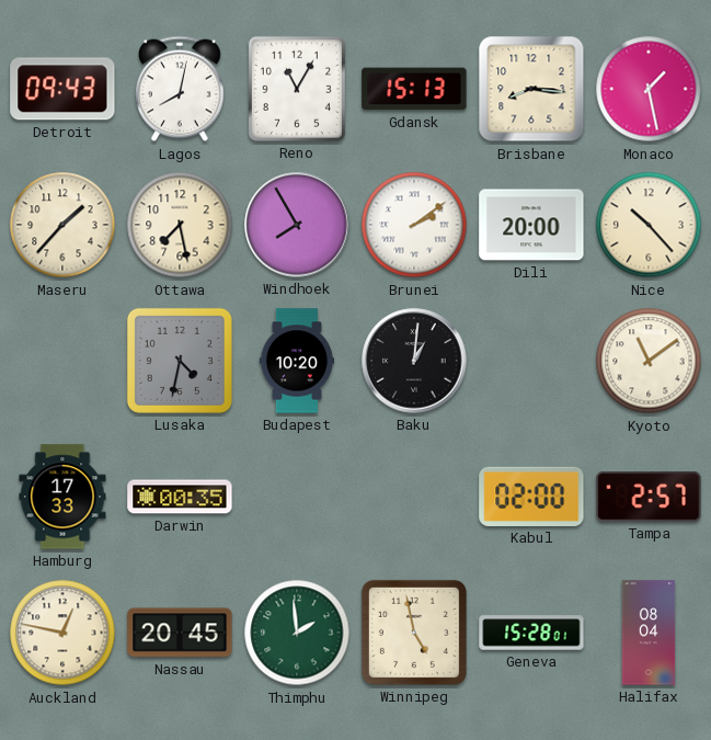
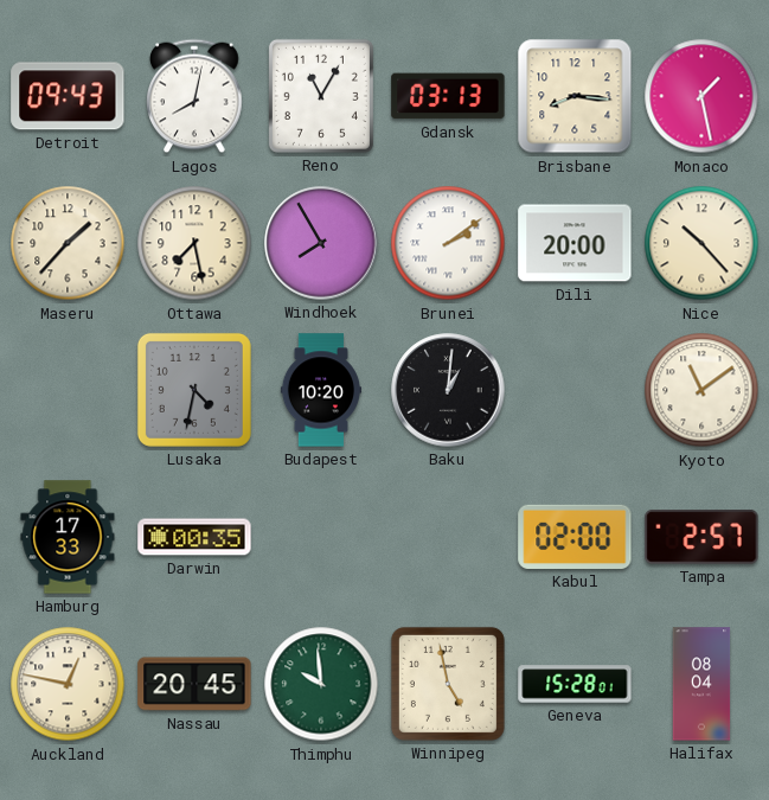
Gdansk: 15:13 -> 03:13
Thimphu: 1:59 -> 9:59
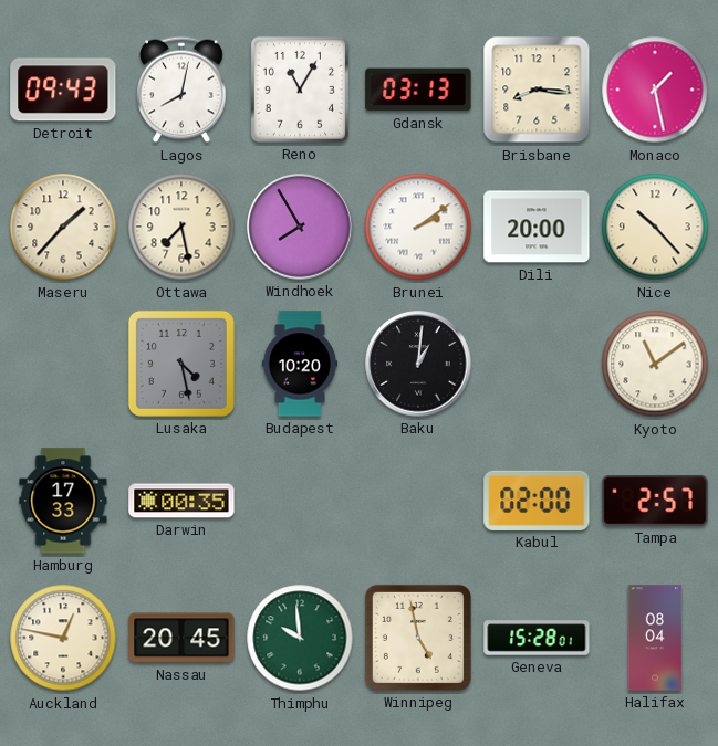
Lusaka: 4:32 -> 4:28
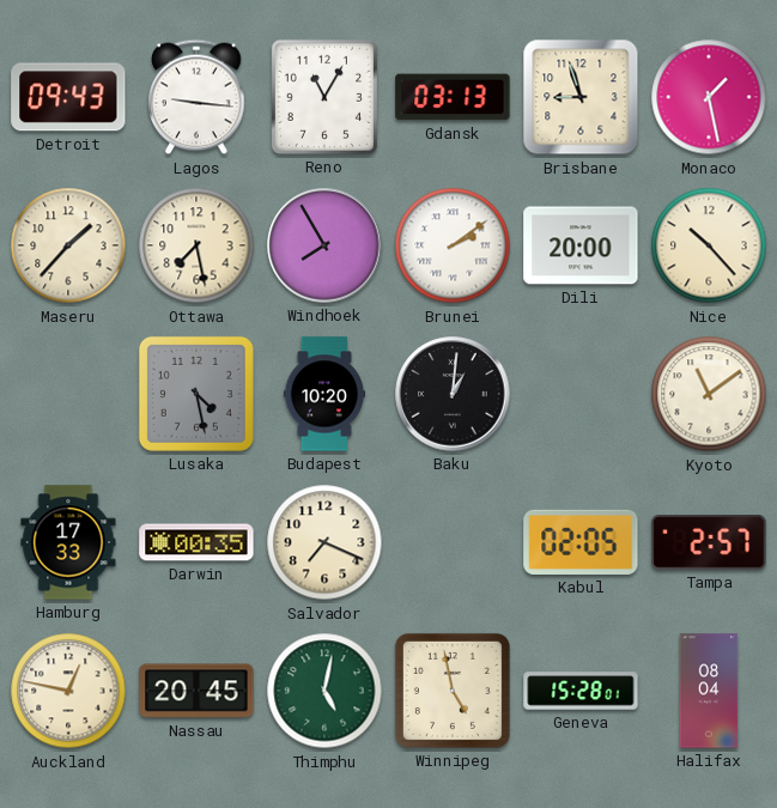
Lagos: 8:02 -> 9:16
Brisbane: 8:16 -> 8:57
Salvador: none -> 7:19
Kabul: 02:00 -> 02:05
Thimphu: 9:59 -> 5:02
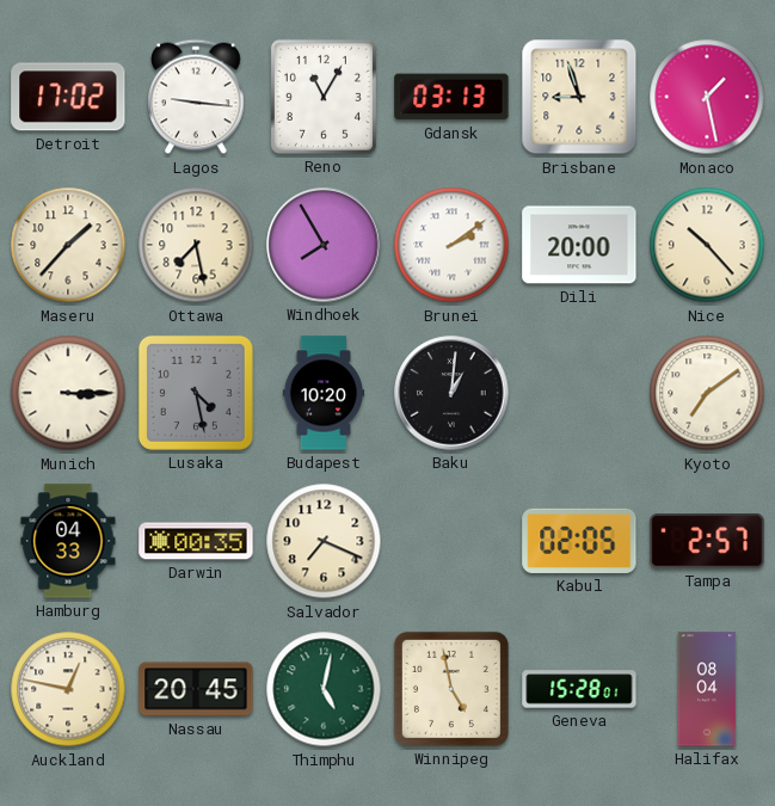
Detroit: 09:43 -> 17:02
Munich: none -> 3:15
Kyoto: 11:09 -> 7:09
Hamburg: 17:33 -> 04:33
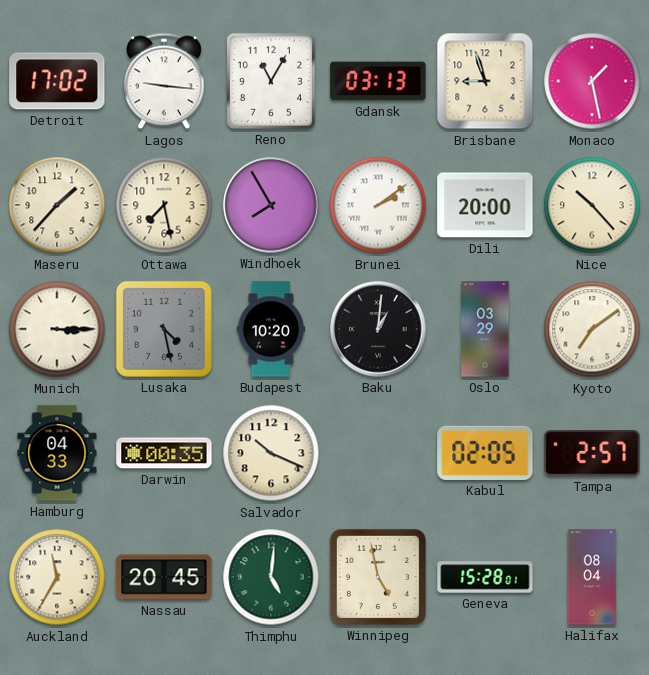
Oslo: none -> 03:29
Salvador: 7:19 -> 10:19
Auckland: 12:47 -> 11:35
Thimphu: 5:02 -> 5:01
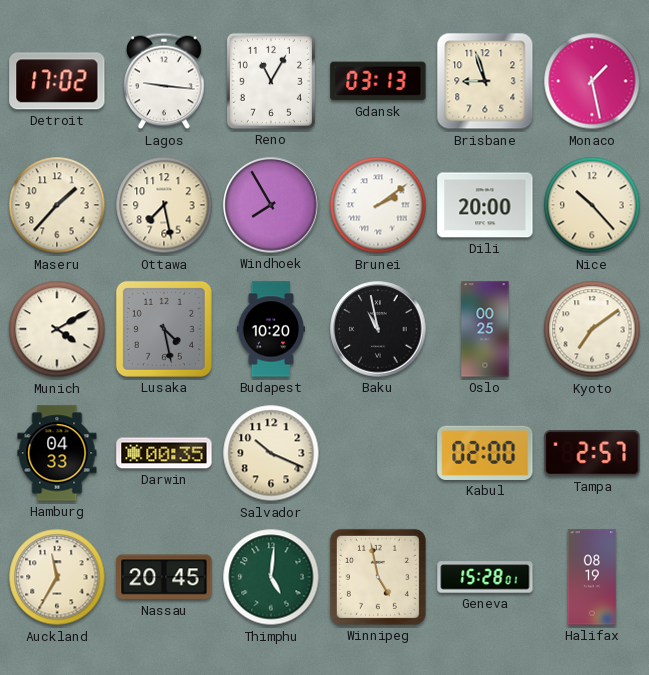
Munich: 3:15 -> 4:10
Baku: 1:01 -> 10:58
Oslo: 03:29 -> 00:25
Kabul: 02:05 -> 02:00
Halifax: 08:04 -> 08:19
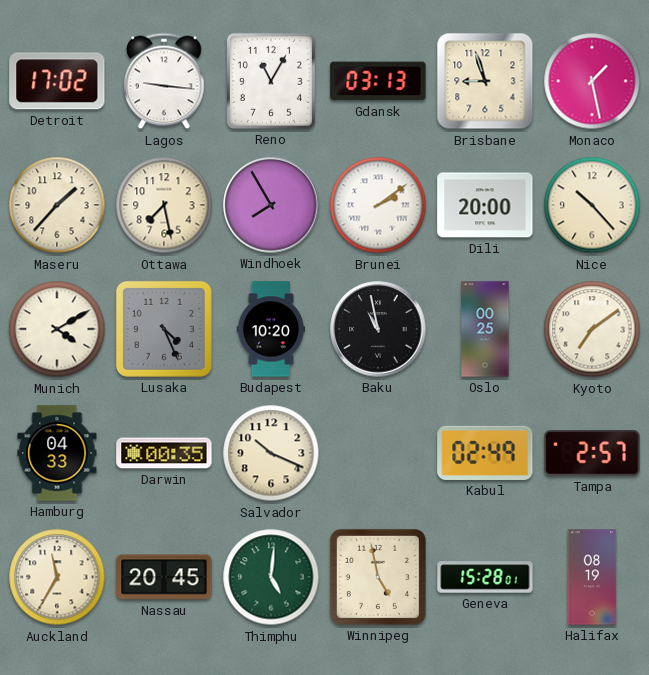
Lusaka: 4:28 -> 4:26
Kabul: 02:00 -> 02:49
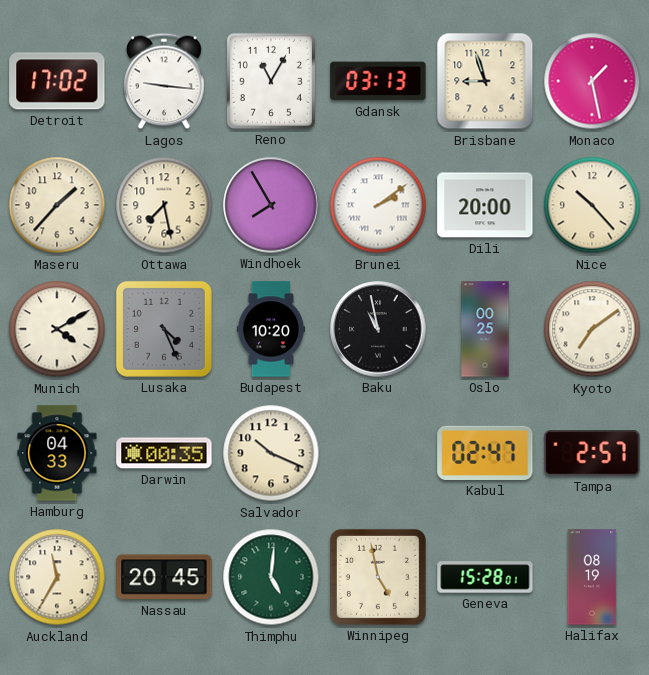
Kabul: 02:49 -> 02:47
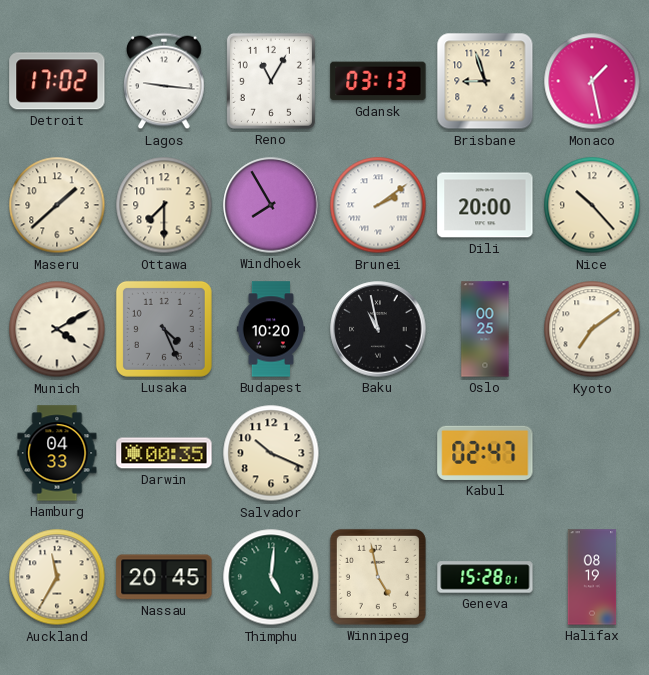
Maseru: 1:37 -> 1:38
Ottawa: 7:28 -> 7:30
Tampa: 2:57 -> none
